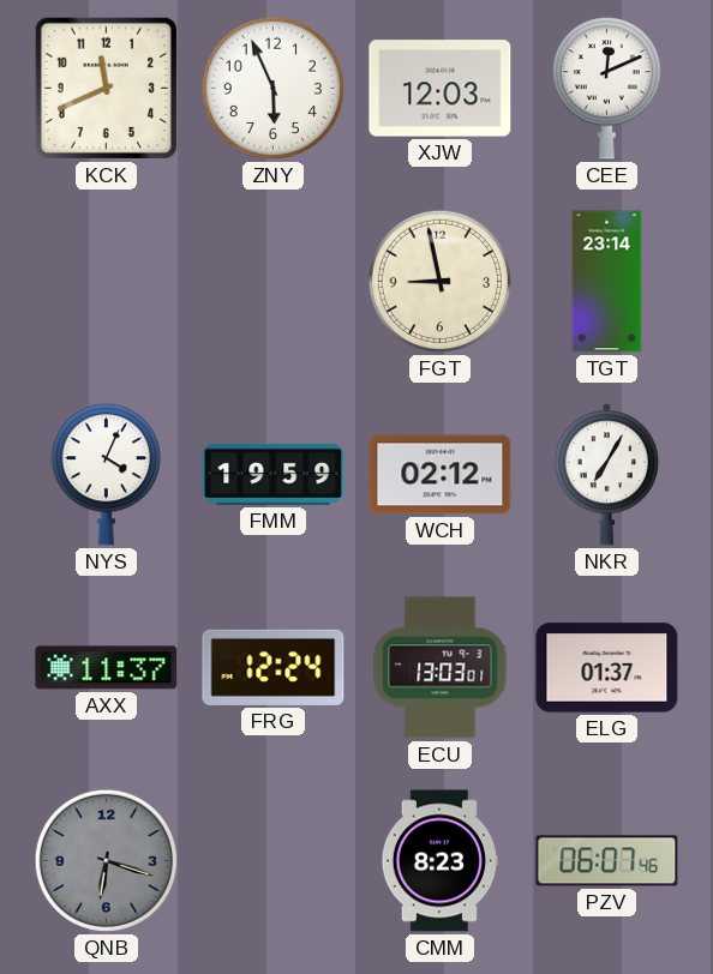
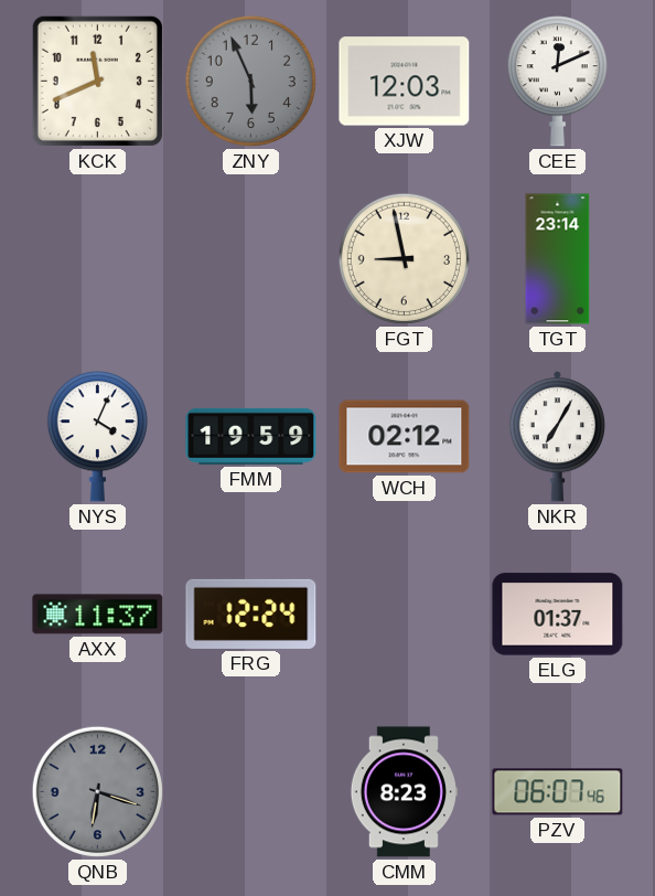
ZNY dial: white -> grey
ECU: 13:03 -> none
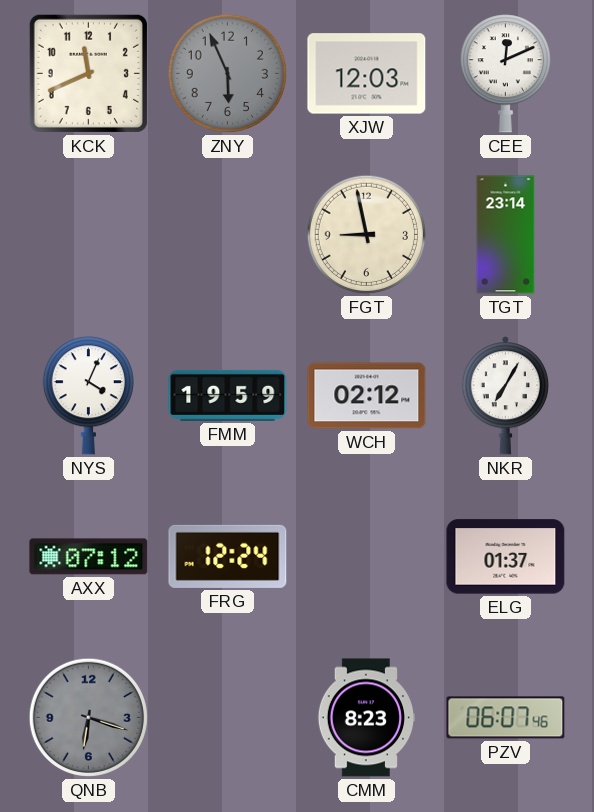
AXX: 11:37 -> 07:12
